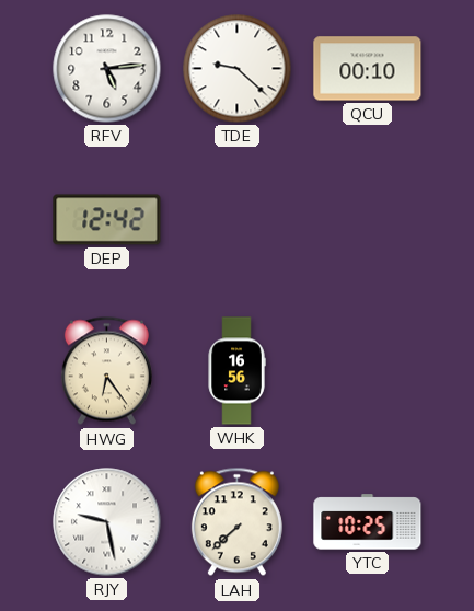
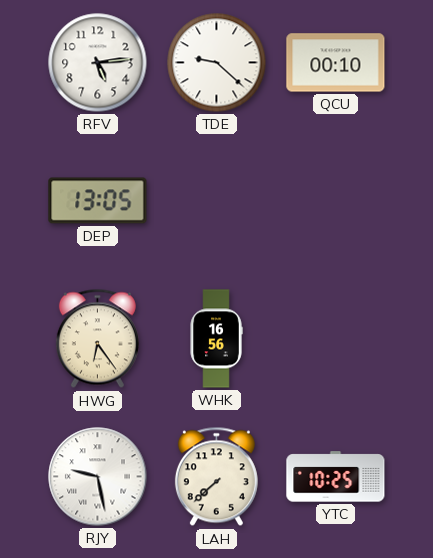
DEP: 12:42 -> 13:05
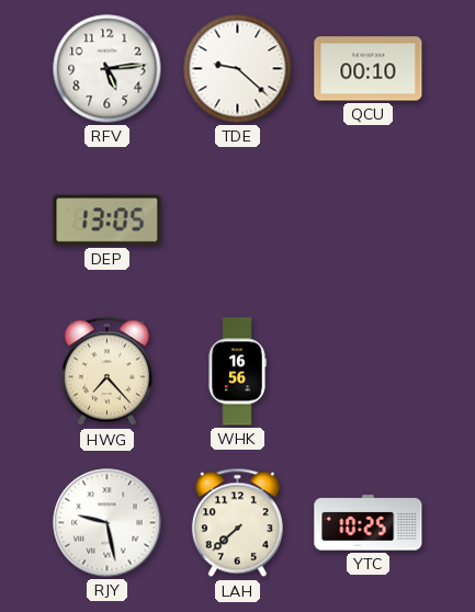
HWG: 6:24 -> 7:23
